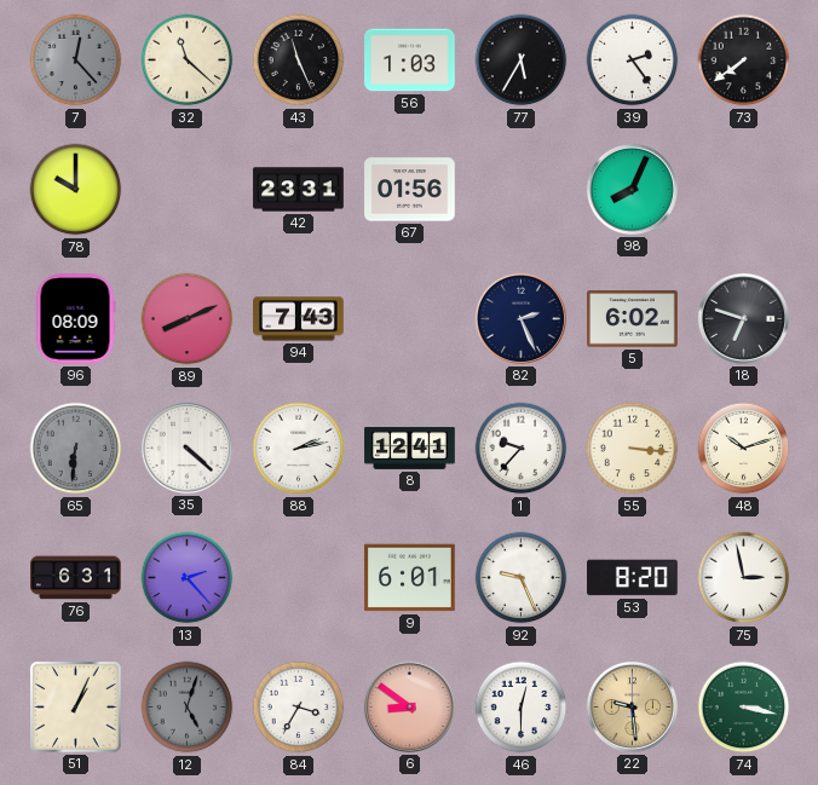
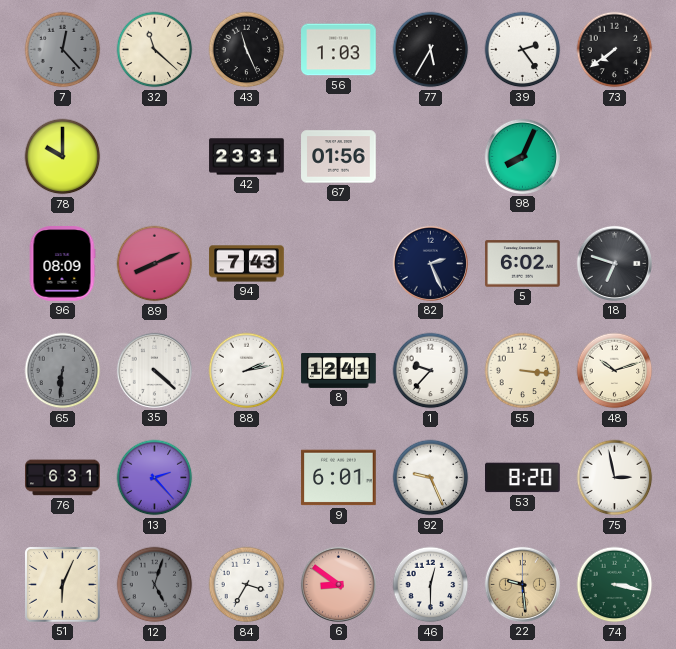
51: 1:04 -> 6:04
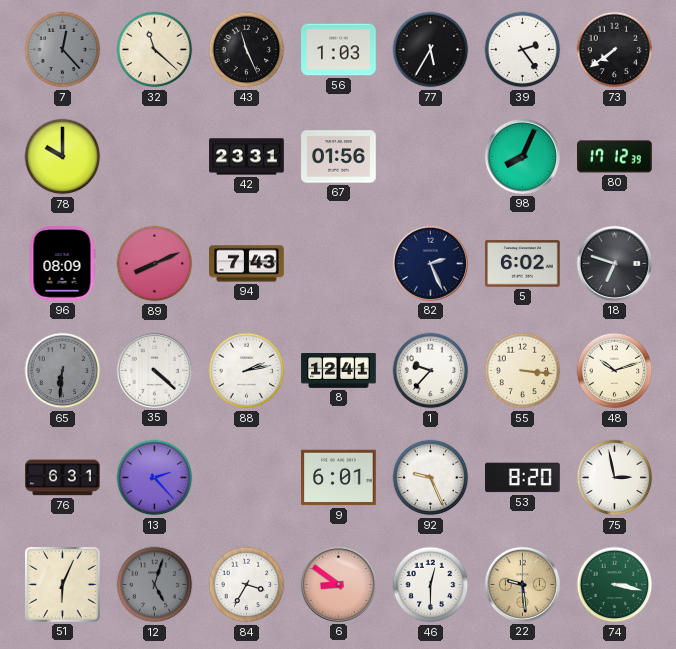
80: none -> 17:12
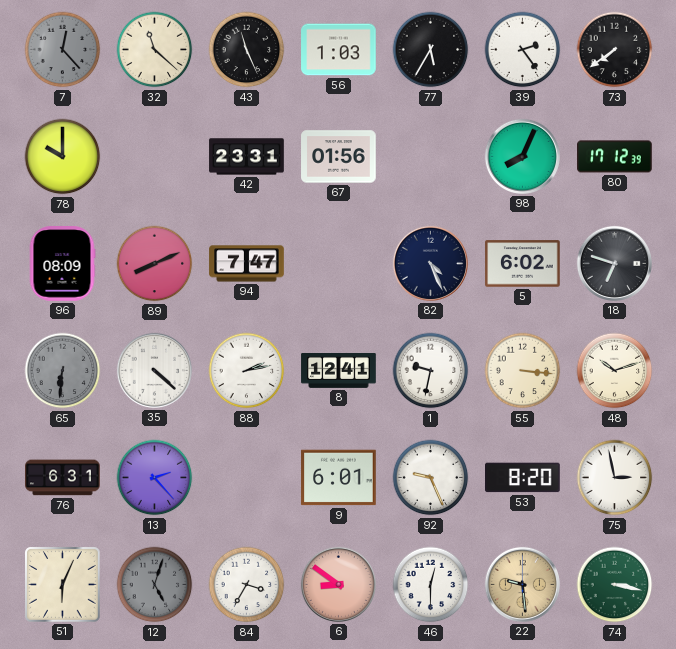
94: 7:43 -> 7:47
82: 2:26 -> 4:26
1: 9:37 -> 9:32
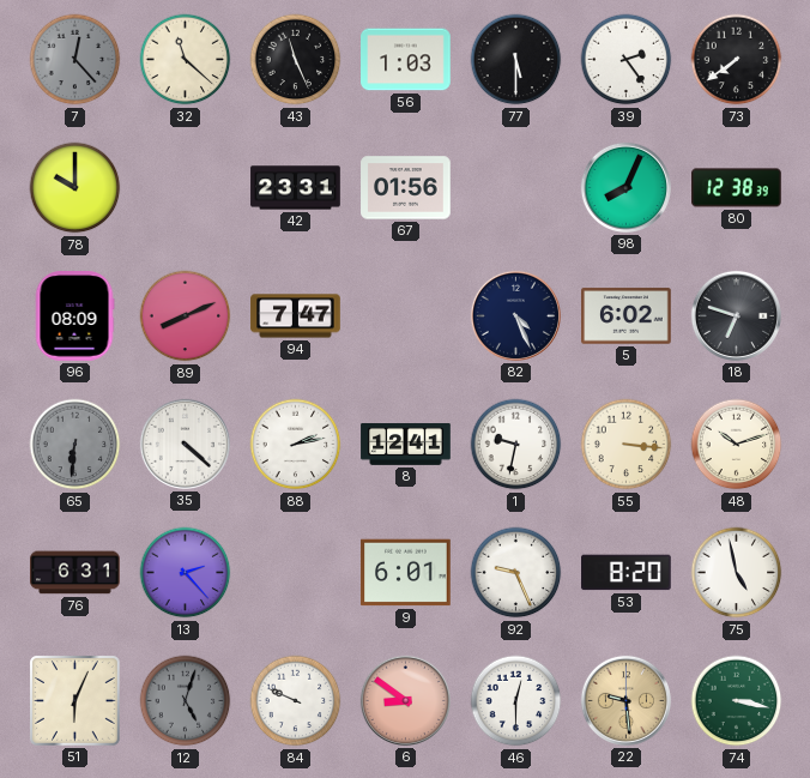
77: 5:35 -> 5:30
80: 17:12 -> 12:38
75: 2:58 -> 4:58
84: 3:35 -> 9:49
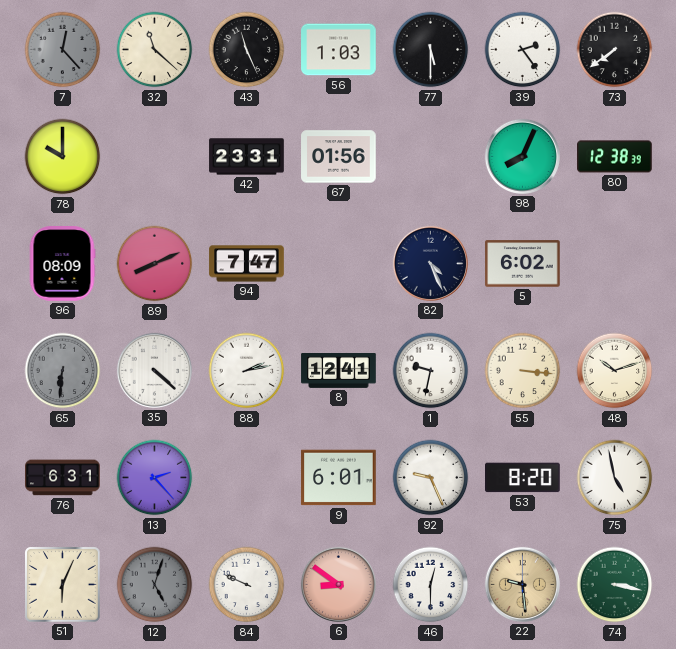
18: 6:48 -> none
